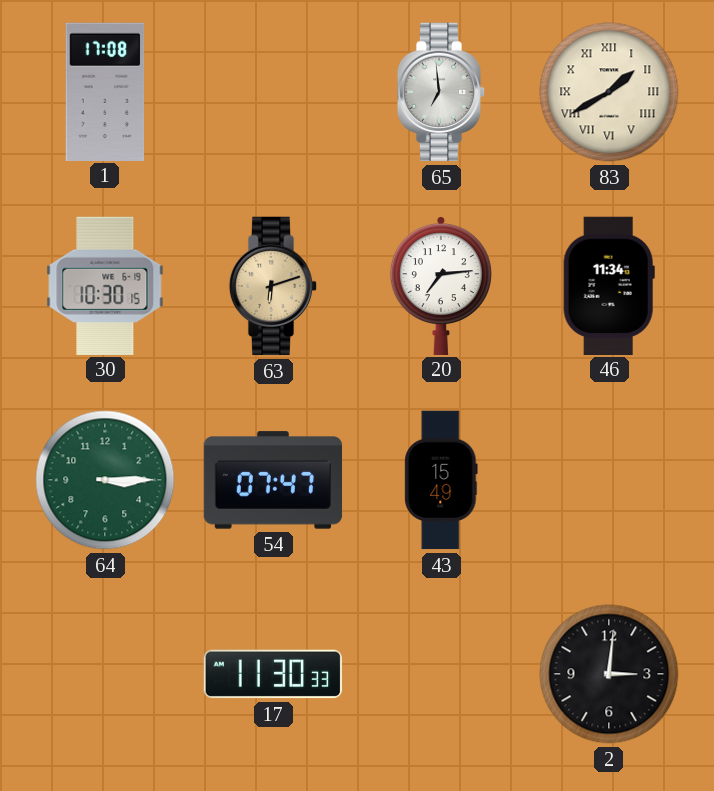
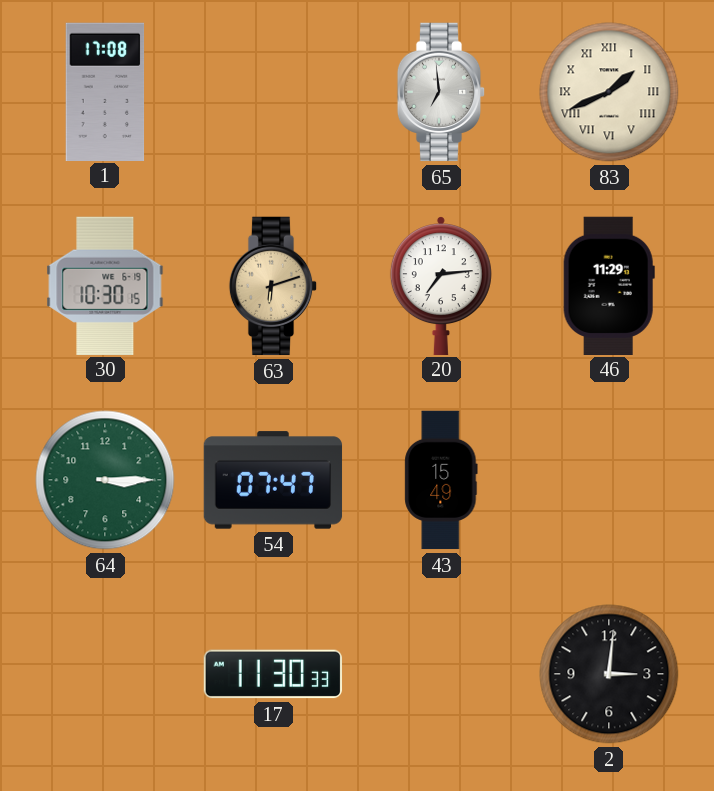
83: 1:40 -> 1:41
46: 11:34 -> 11:29
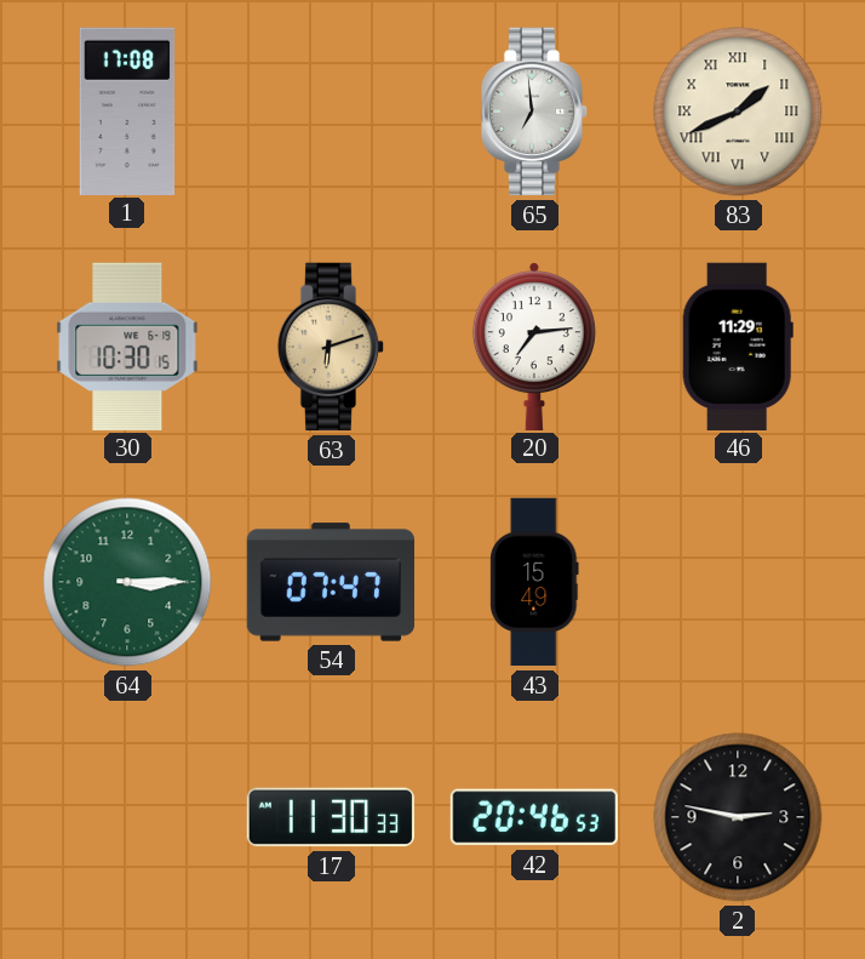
42: none -> 20:46
2: 3:01 -> 2:47
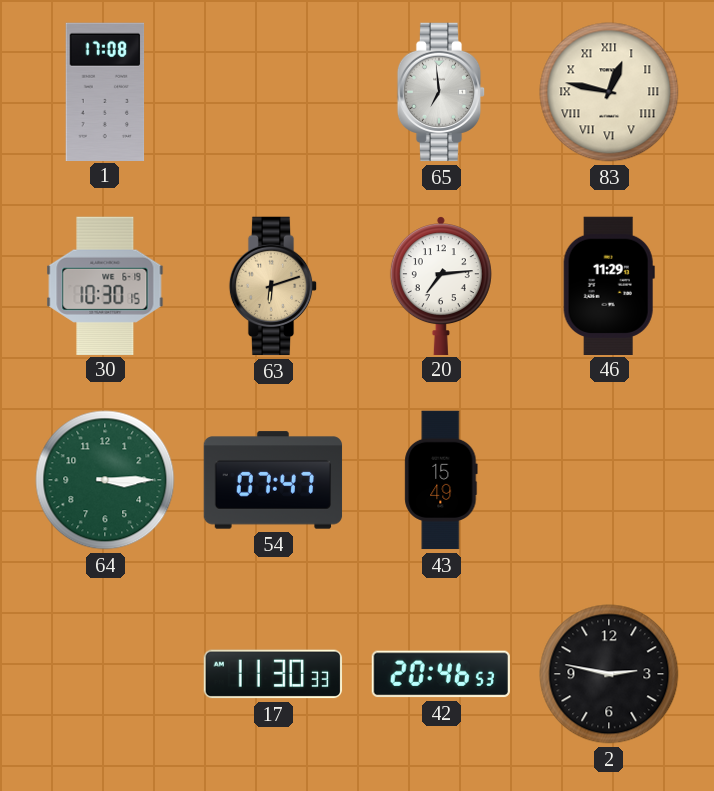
83: 1:41 -> 12:47
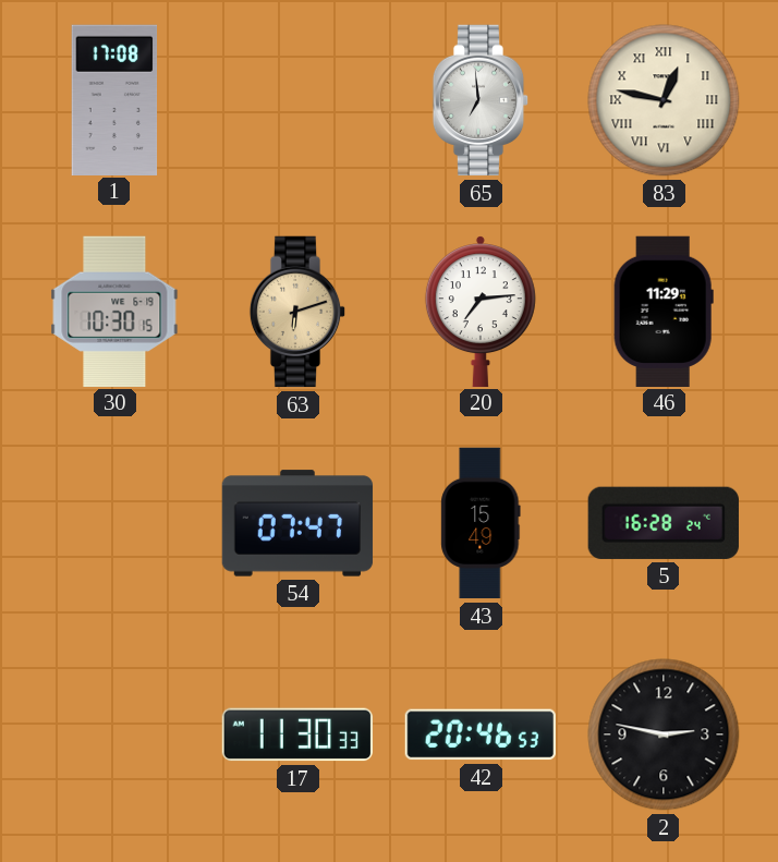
64: 3:15 -> none
5: none -> 16:28
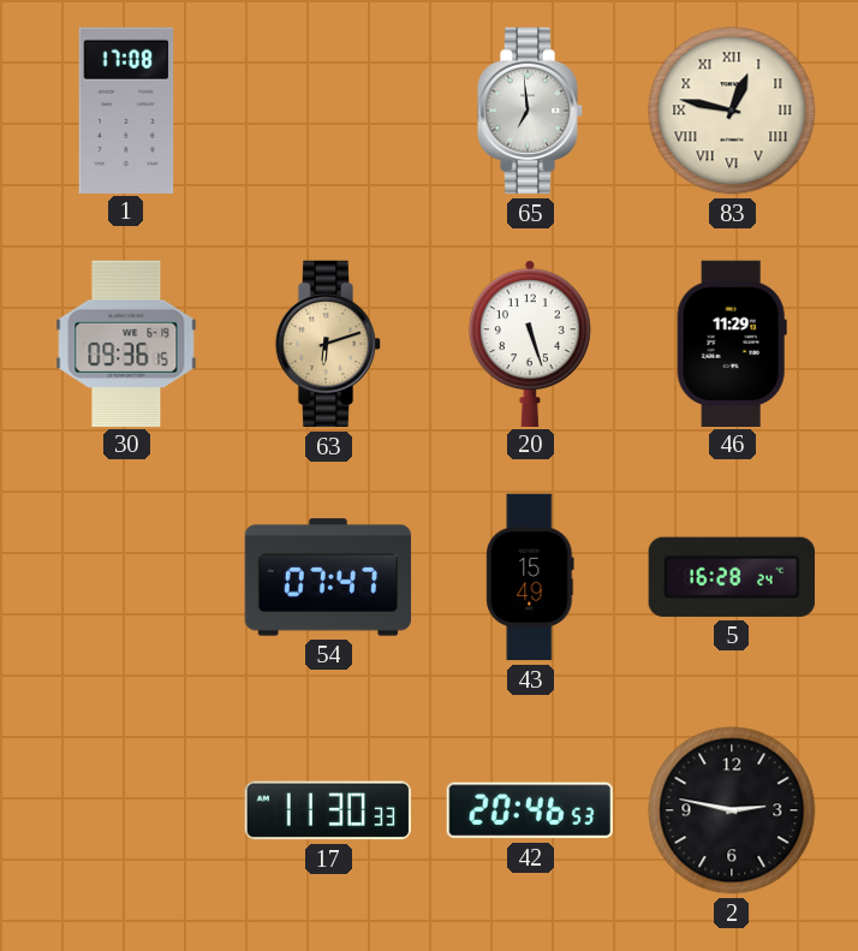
30: 10:30 -> 09:36
20: 7:14 -> 5:27
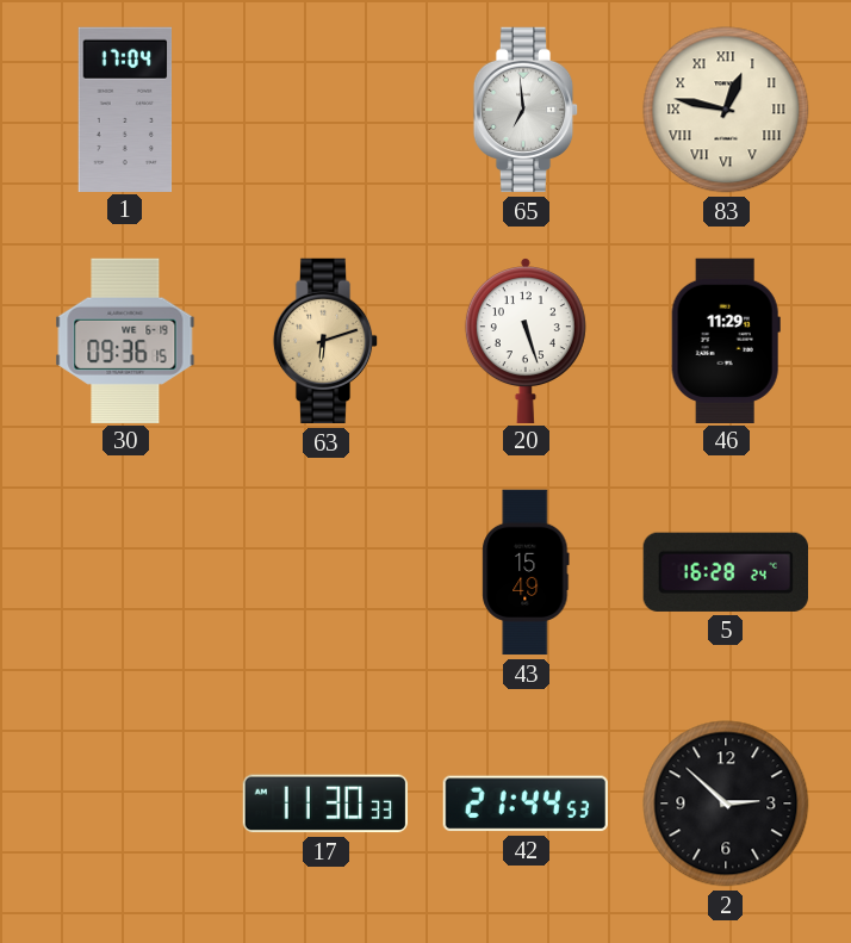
1: 17:08 -> 17:04
54: 07:47 -> none
42: 20:46 -> 21:44
2: 2:47 -> 2:52
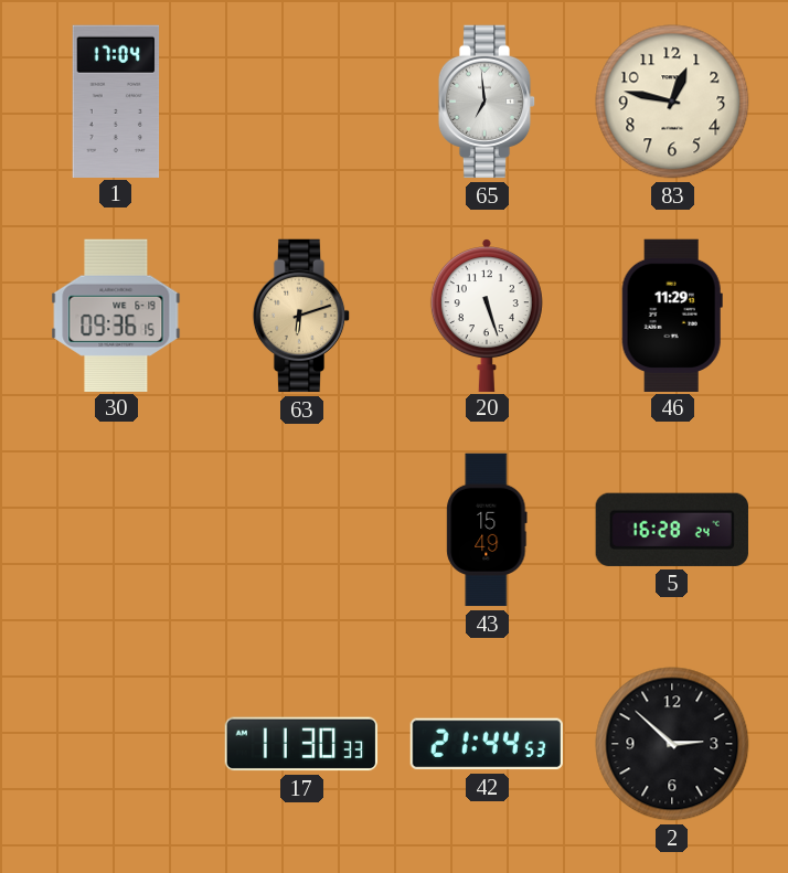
83 numerals: Roman -> Arabic
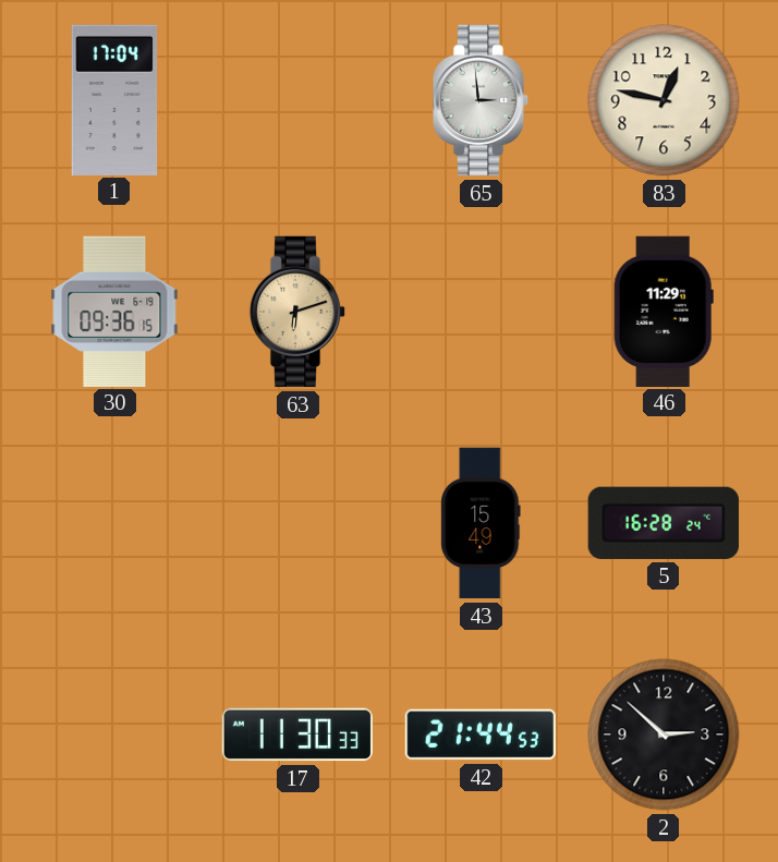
65: 6:59 -> 2:59
20: 5:27 -> none
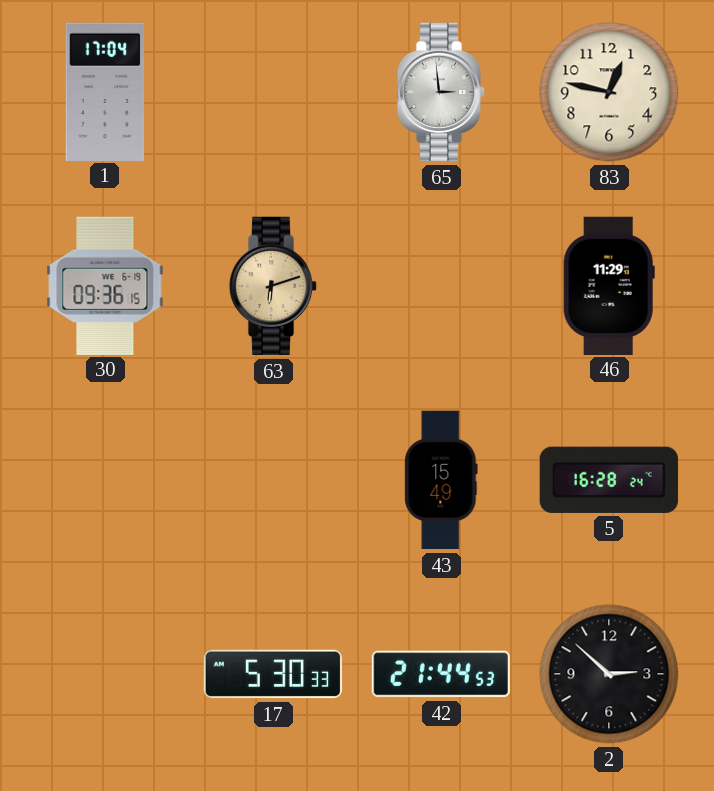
17: 11:30 -> 5:30
